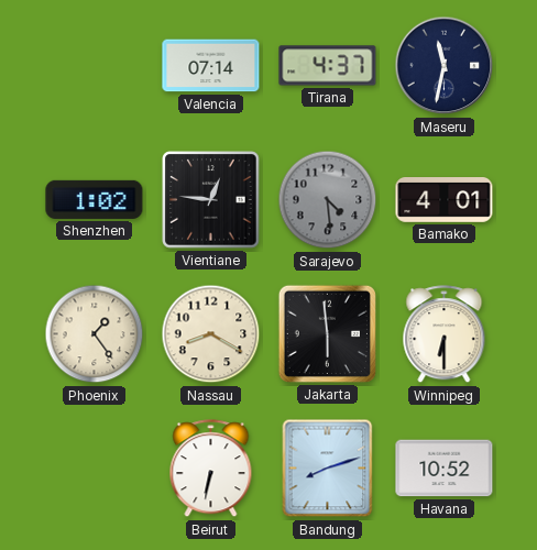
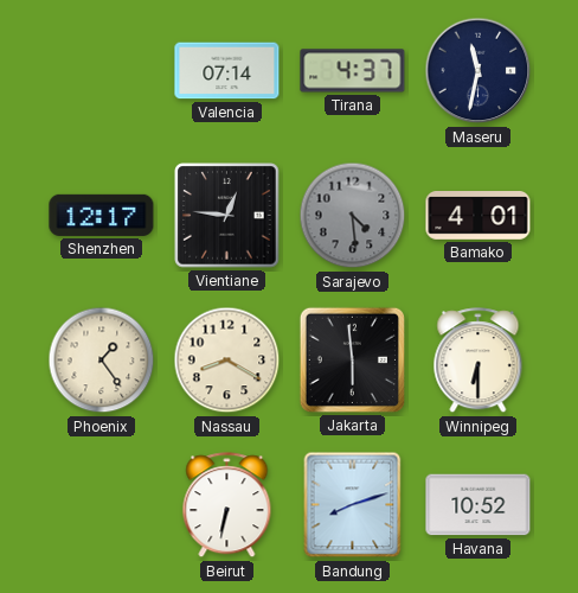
Shenzhen: 1:02 -> 12:17
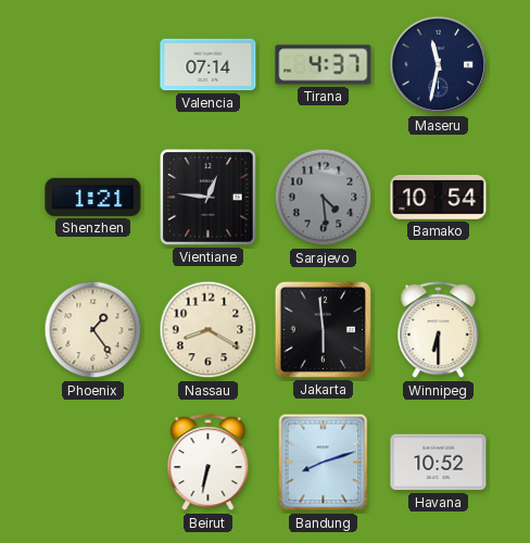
Shenzhen: 12:17 -> 1:21
Bamako: 4:01 -> 10:54
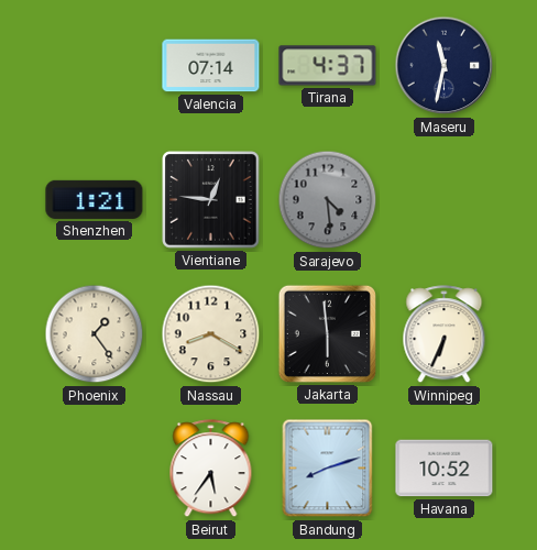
Bamako: 10:54 -> none
Winnipeg: 6:30 -> 6:34
Beirut: 6:32 -> 5:36
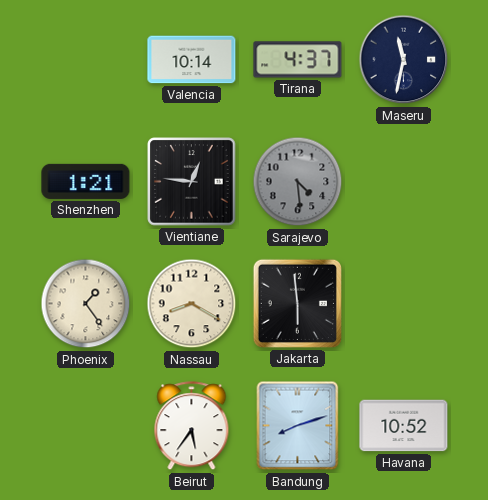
Valencia: 07:14 -> 10:14
Winnipeg: 6:34 -> none
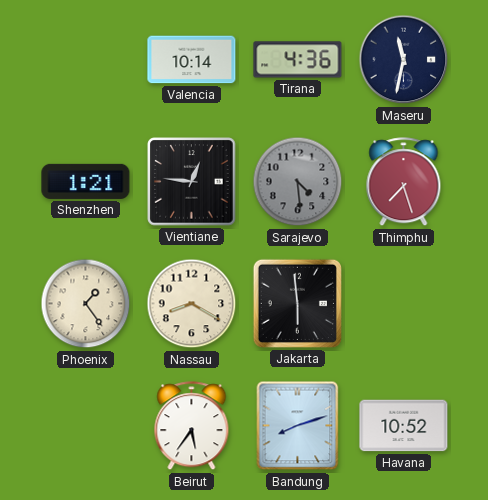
Tirana: 4:37 -> 4:36
Thimphu: none -> 7:27
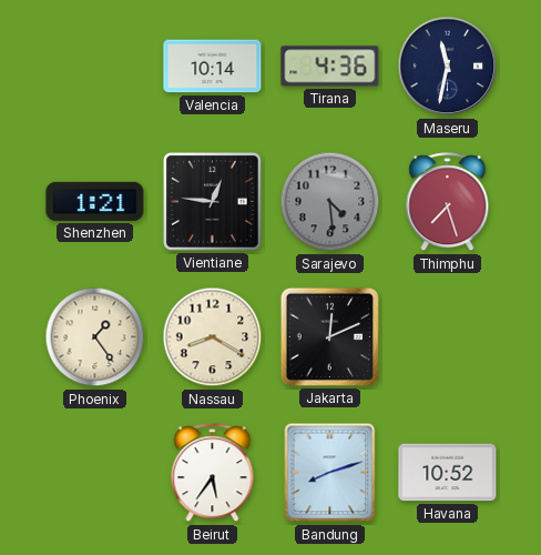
Jakarta: 5:59 -> 12:11
